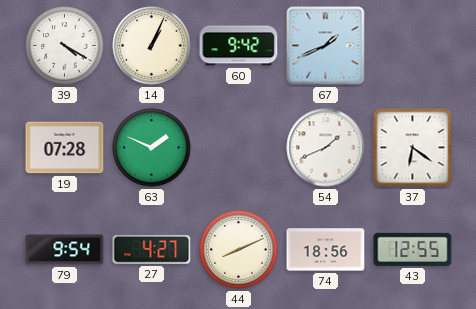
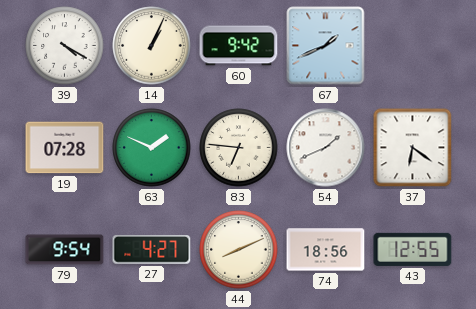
83: none -> 6:46
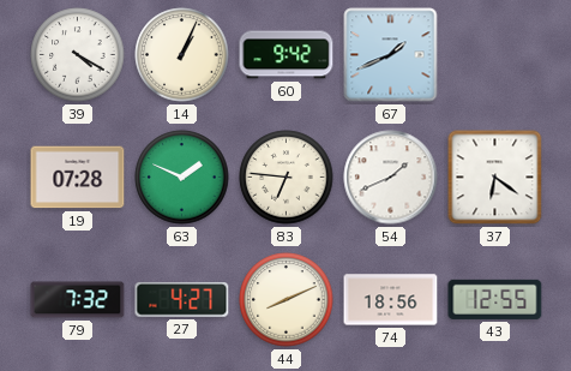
79: 9:54 -> 7:32
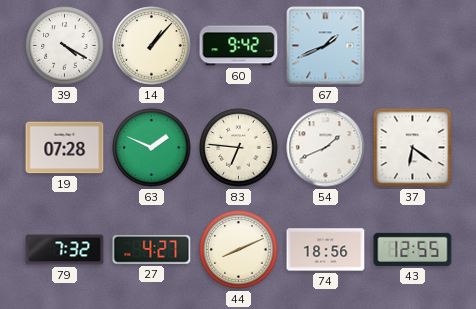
14: 1:04 -> 1:07
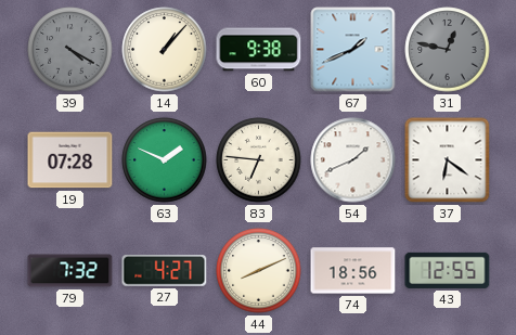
39 dial: white -> grey
60: 9:42 -> 9:38
31: none -> 12:47
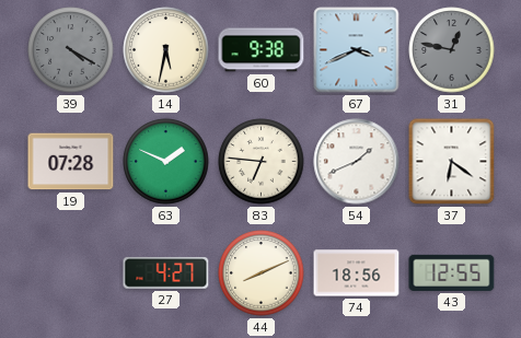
14: 1:07 -> 5:32
67: 1:41 -> 3:41
79: 7:32 -> none
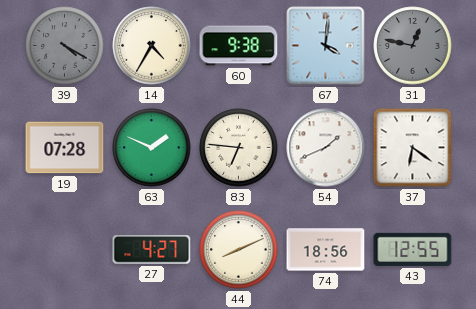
14: 5:32 -> 4:35
67: 3:41 -> 4:01
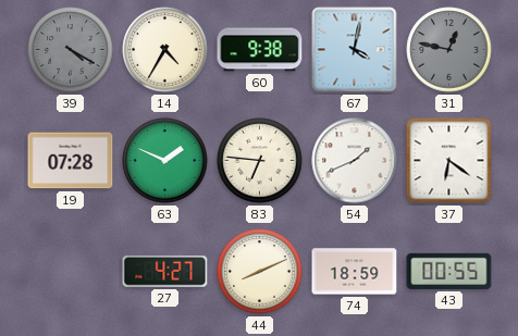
67: 4:01 -> 4:02
74: 18:56 -> 18:59
43: 12:55 -> 00:55
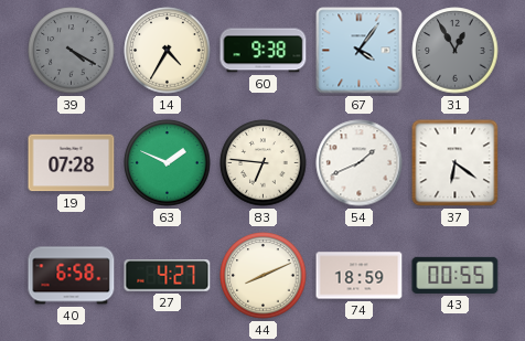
67: 4:02 -> 4:06
31: 12:47 -> 12:55
40: none -> 6:58
